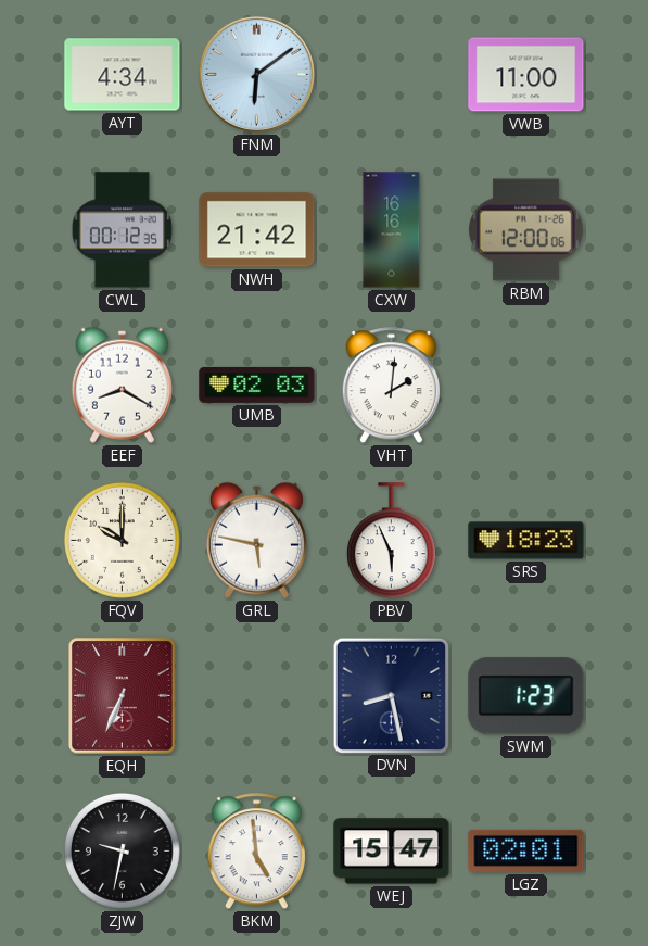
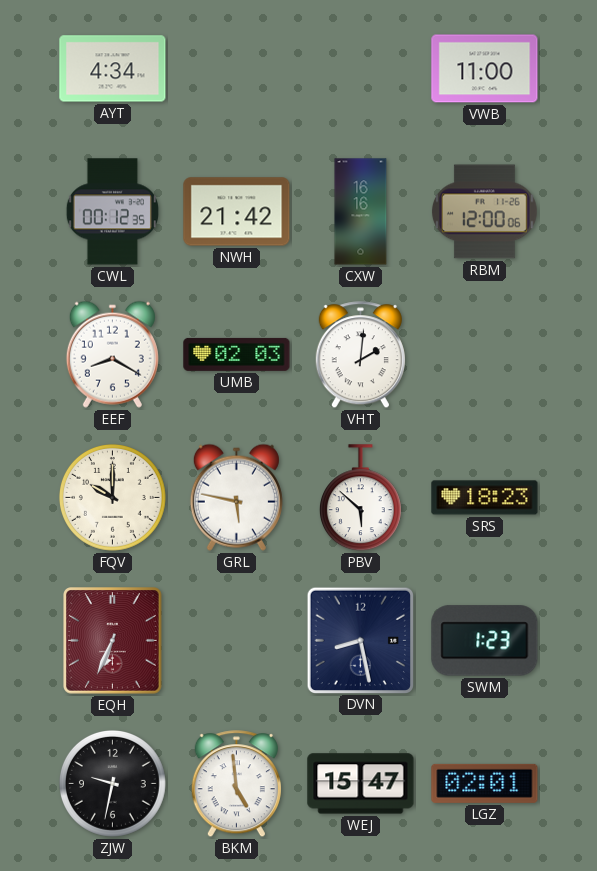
FNM: 6:09 -> none
PBV: 5:56 -> 5:52
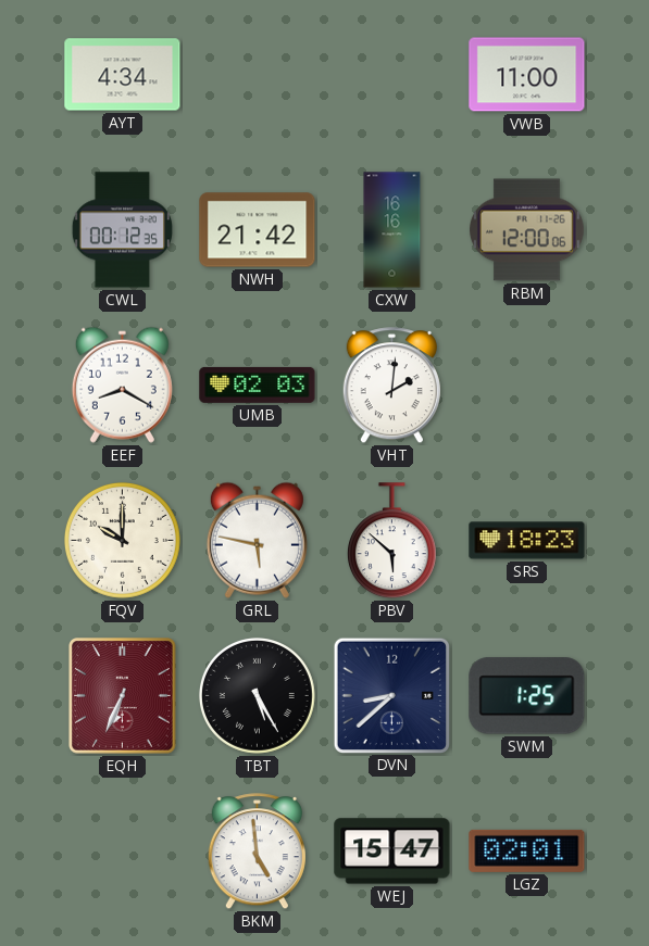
TBT: none -> 5:25
DVN: 8:28 -> 8:38
SWM: 1:23 -> 1:25
ZJW: 9:32 -> none
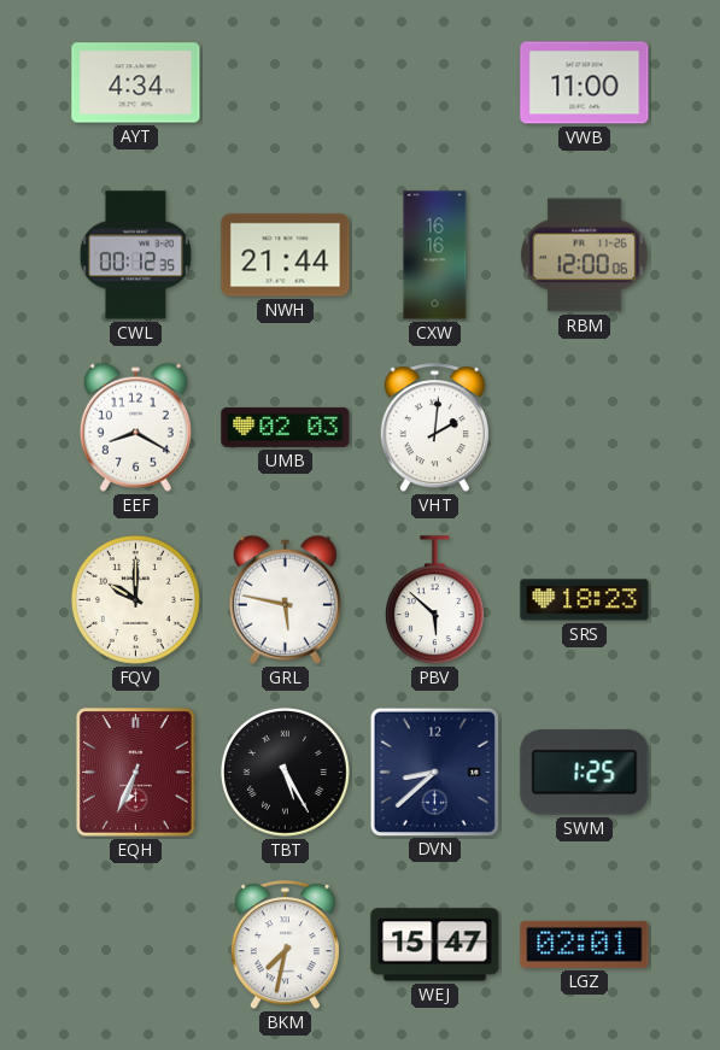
NWH: 21:42 -> 21:44
BKM: 4:59 -> 7:32
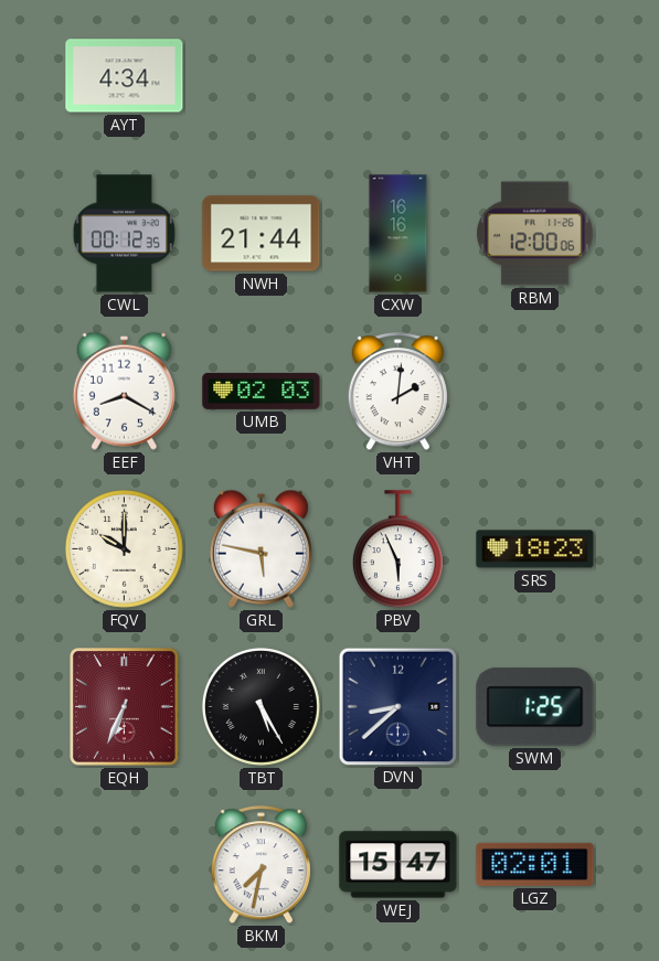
VWB: 11:00 -> none
PBV: 5:52 -> 5:56
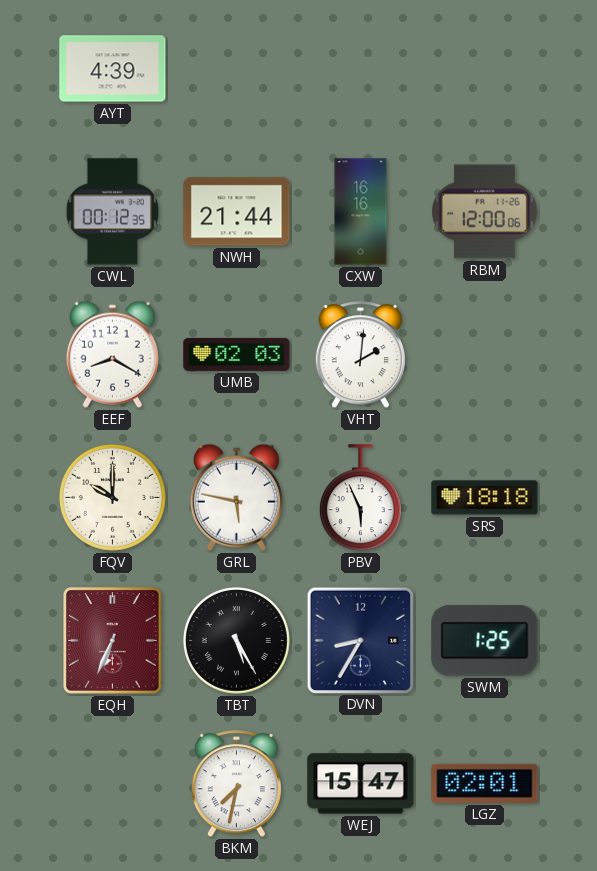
AYT: 4:34 -> 4:39
SRS: 18:23 -> 18:18
DVN: 8:38 -> 8:35
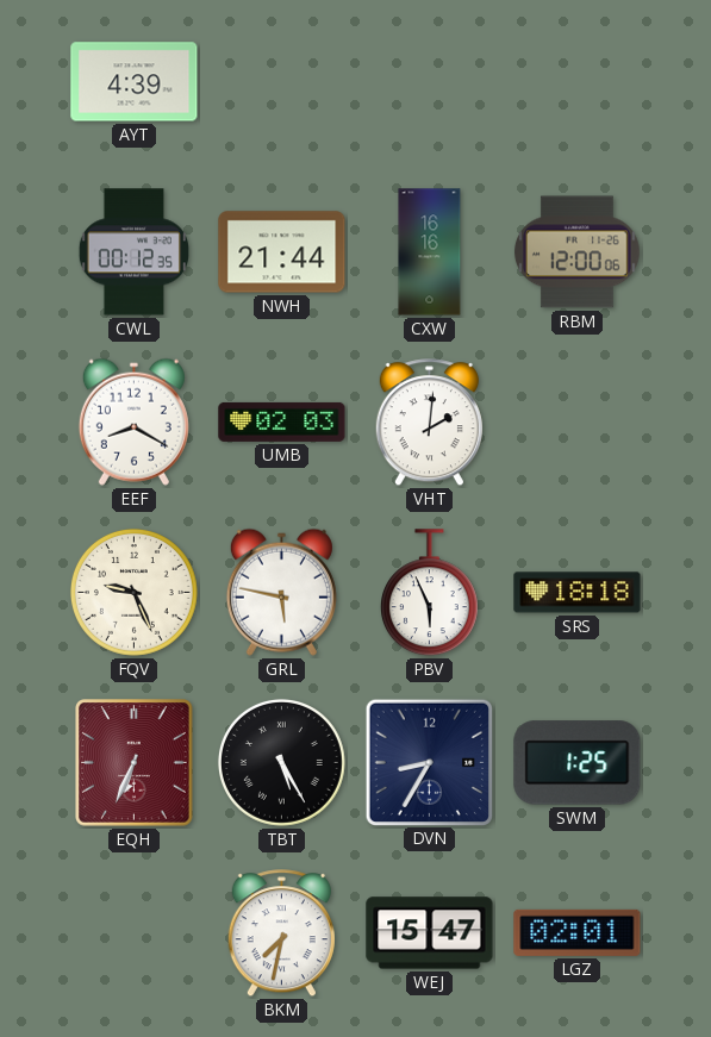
FQV: 10:00 -> 9:26
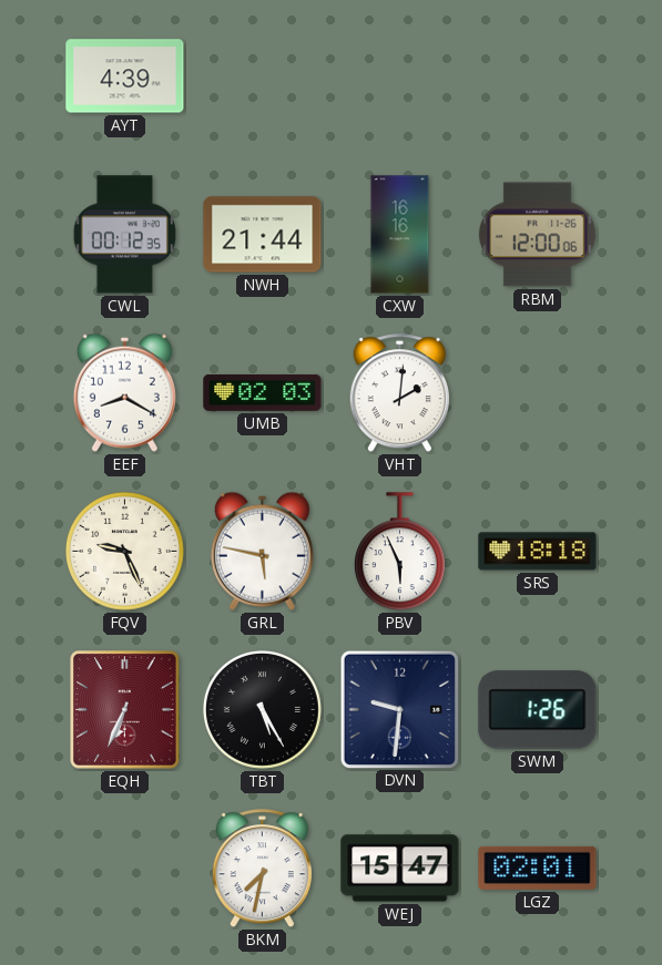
DVN: 8:35 -> 9:31
SWM: 1:25 -> 1:26
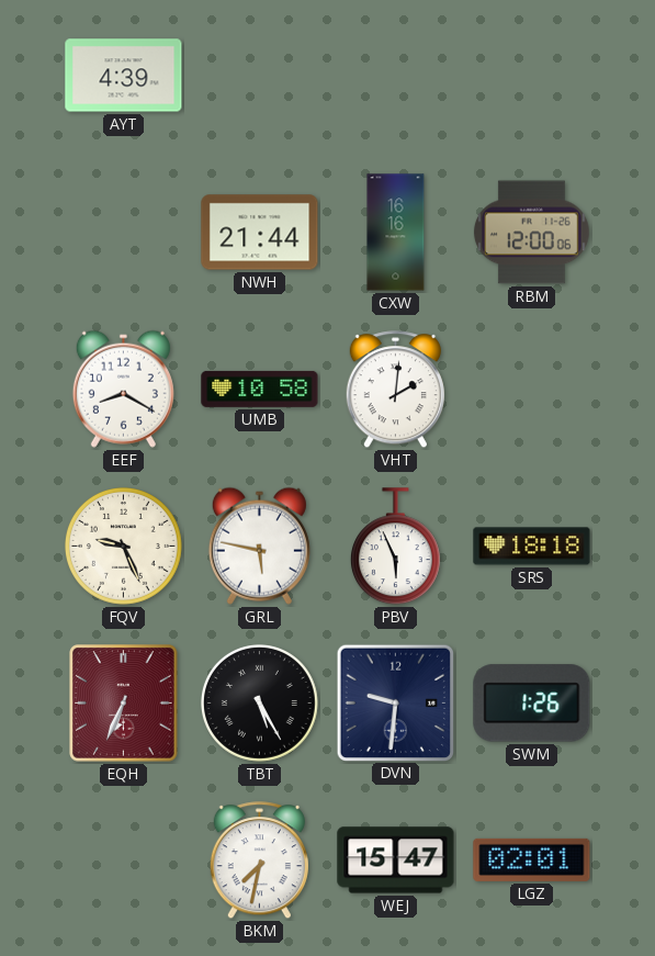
CWL: 00:12 -> none
UMB: 02:03 -> 10:58
